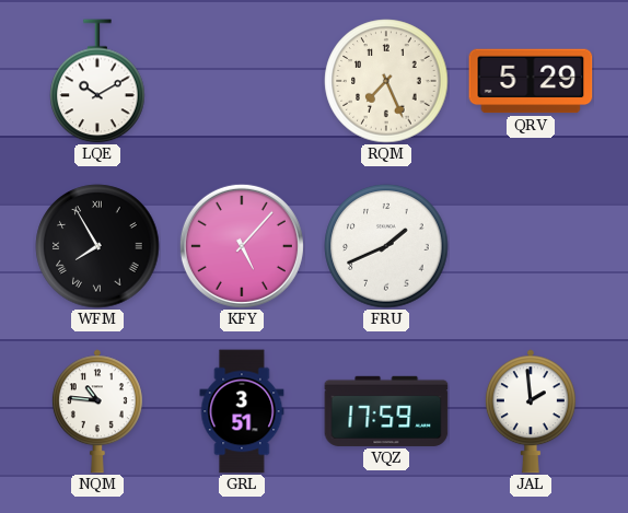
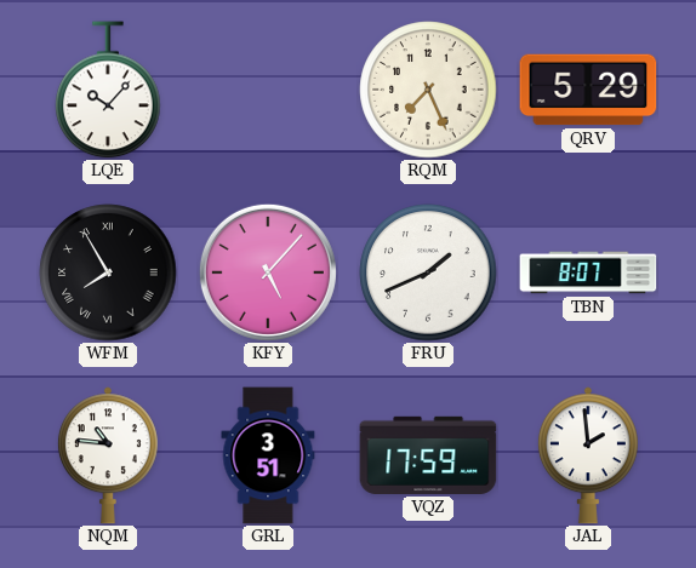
LQE: 10:10 -> 10:07
TBN: none -> 8:07
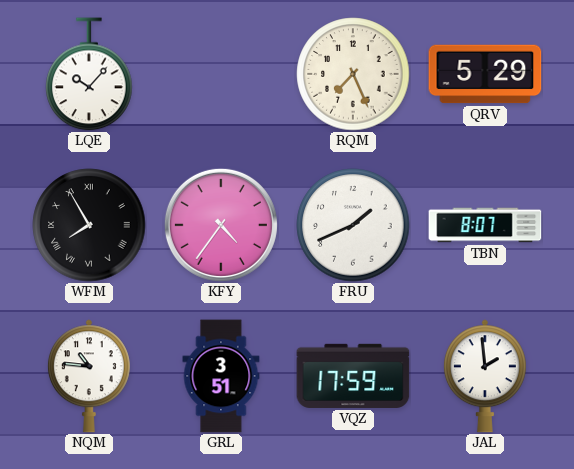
KFY: 5:07 -> 4:36
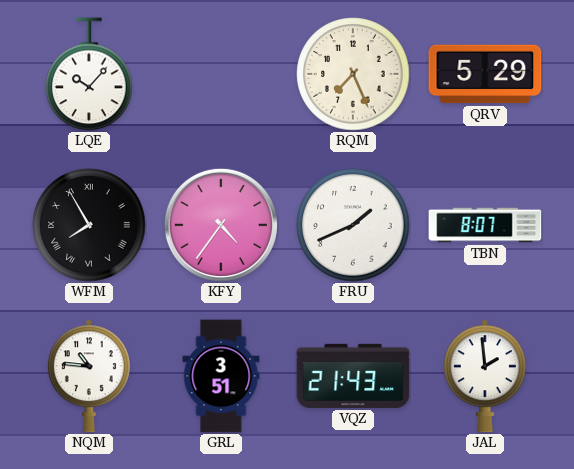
VQZ: 17:59 -> 21:43
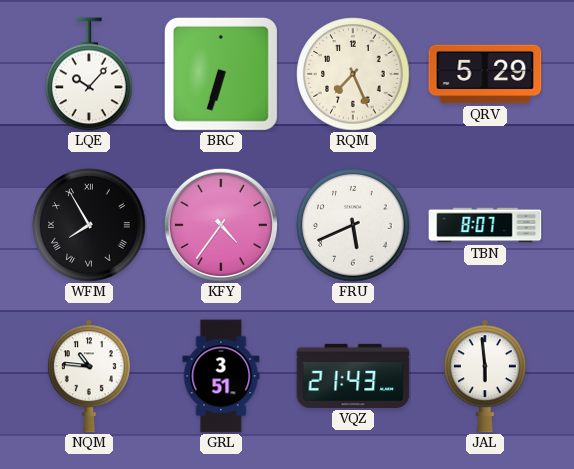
BRC: none -> 6:33
FRU: 1:41 -> 5:41
JAL: 1:59 -> 5:59
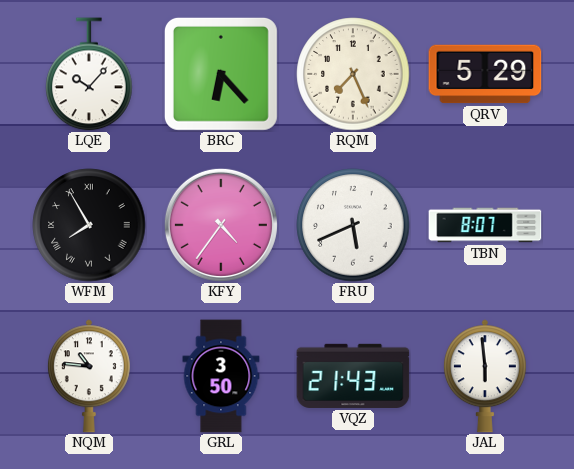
BRC: 6:33 -> 6:23
GRL: 3:51 -> 3:50
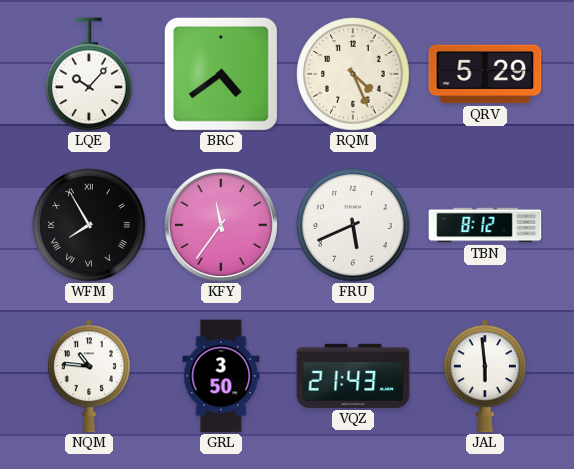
BRC: 6:23 -> 4:39
RQM: 7:26 -> 4:26
KFY: 4:36 -> 11:36
TBN: 8:07 -> 8:12
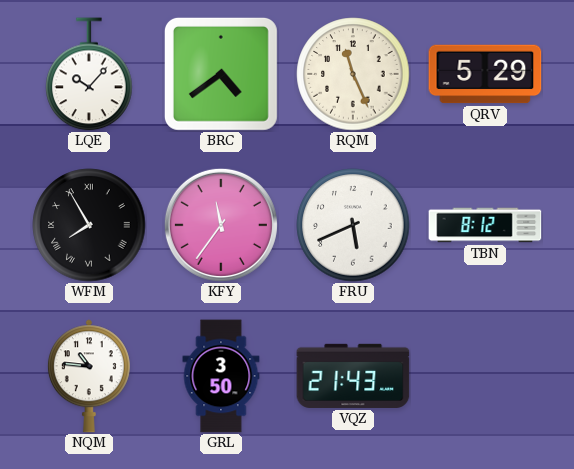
RQM: 4:26 -> 11:26
JAL: 5:59 -> none
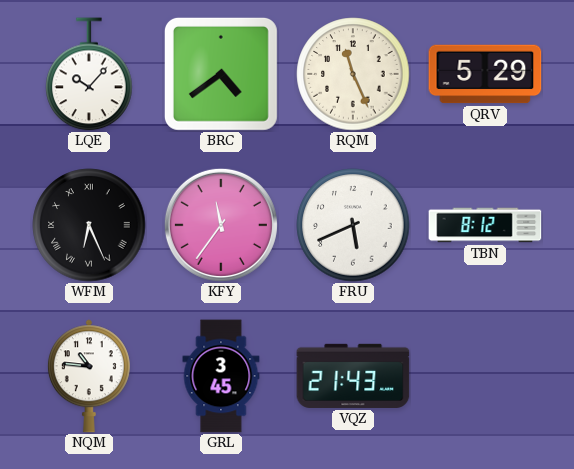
WFM: 7:55 -> 6:26
GRL: 3:50 -> 3:45
